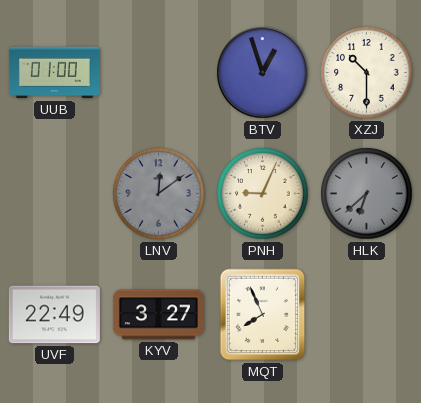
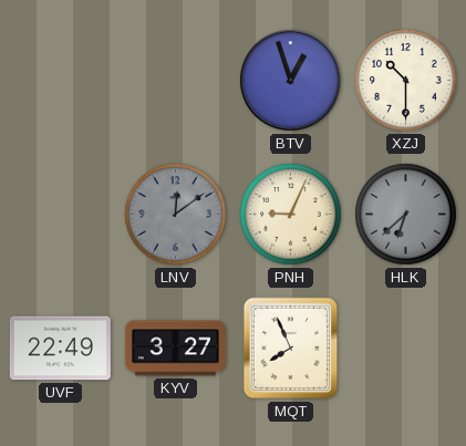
UUB: 01:00 -> none
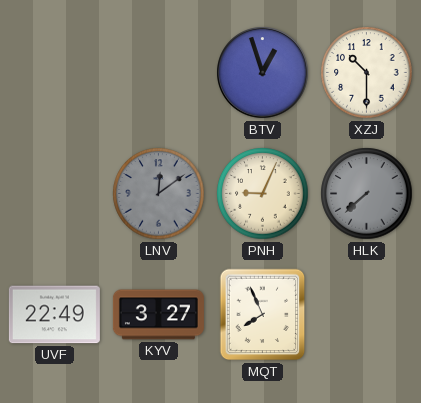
HLK: 6:38 -> 7:38
